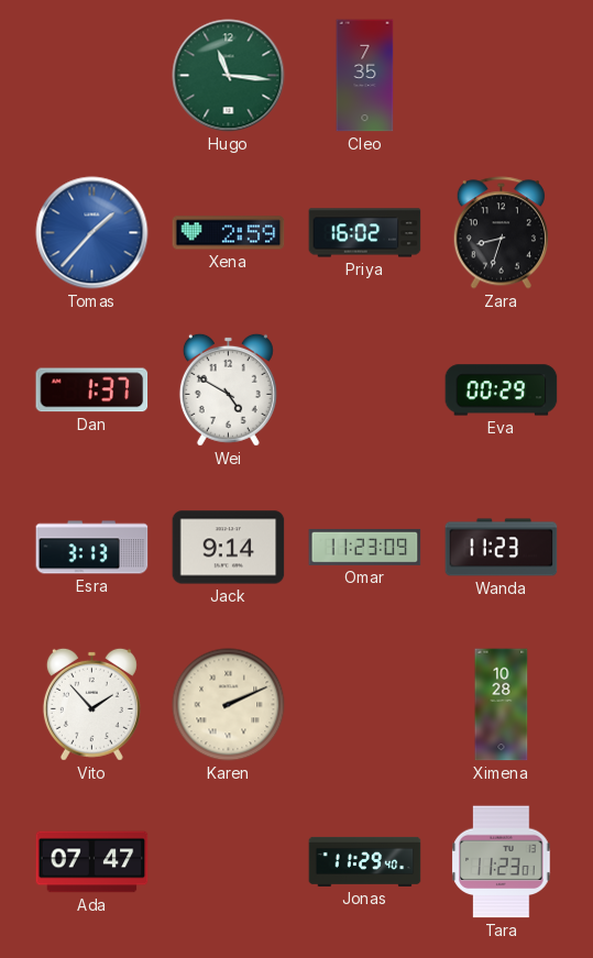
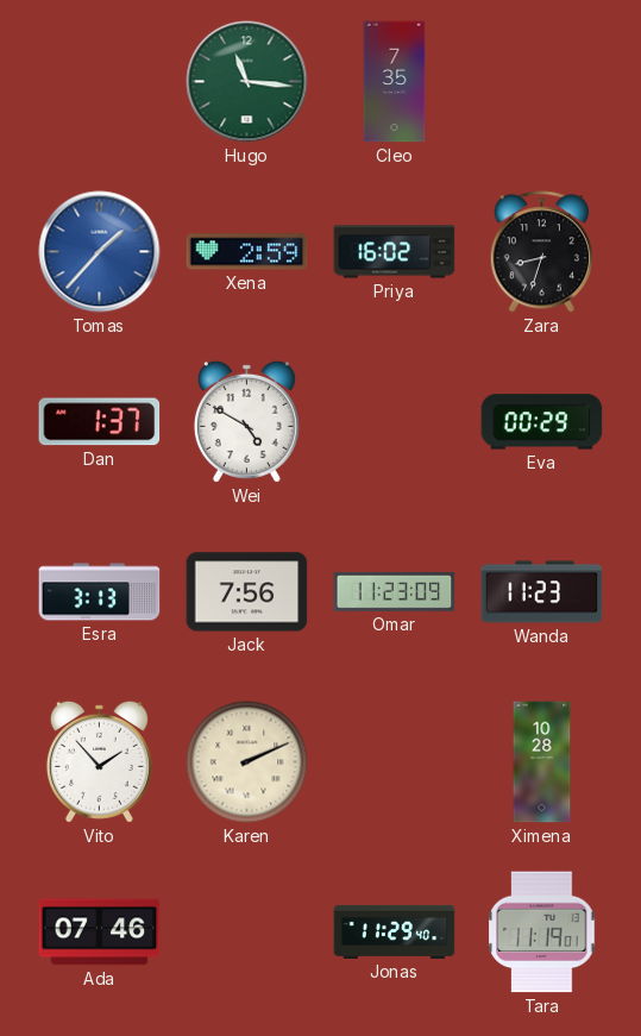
Jack: 9:14 -> 7:56
Ada: 07:47 -> 07:46
Tara: 11:23 -> 11:19
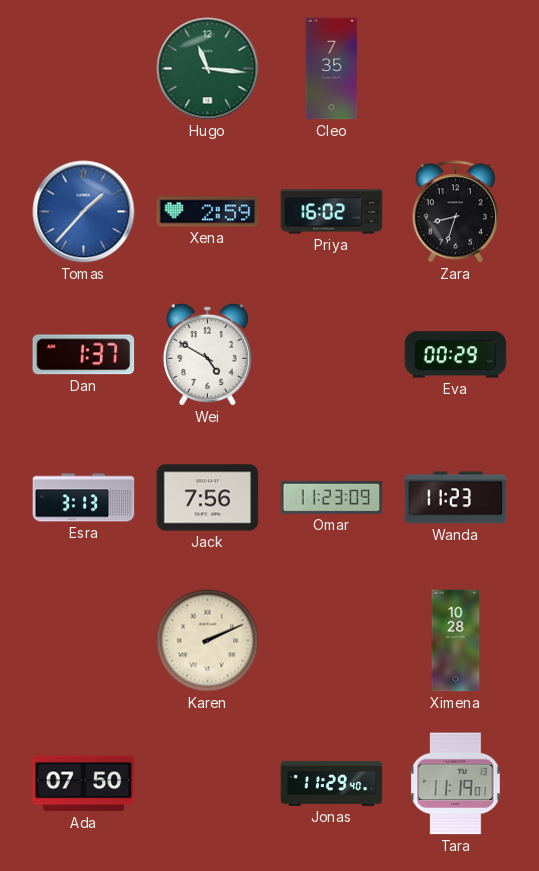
Vito: 1:53 -> none
Ada: 07:46 -> 07:50
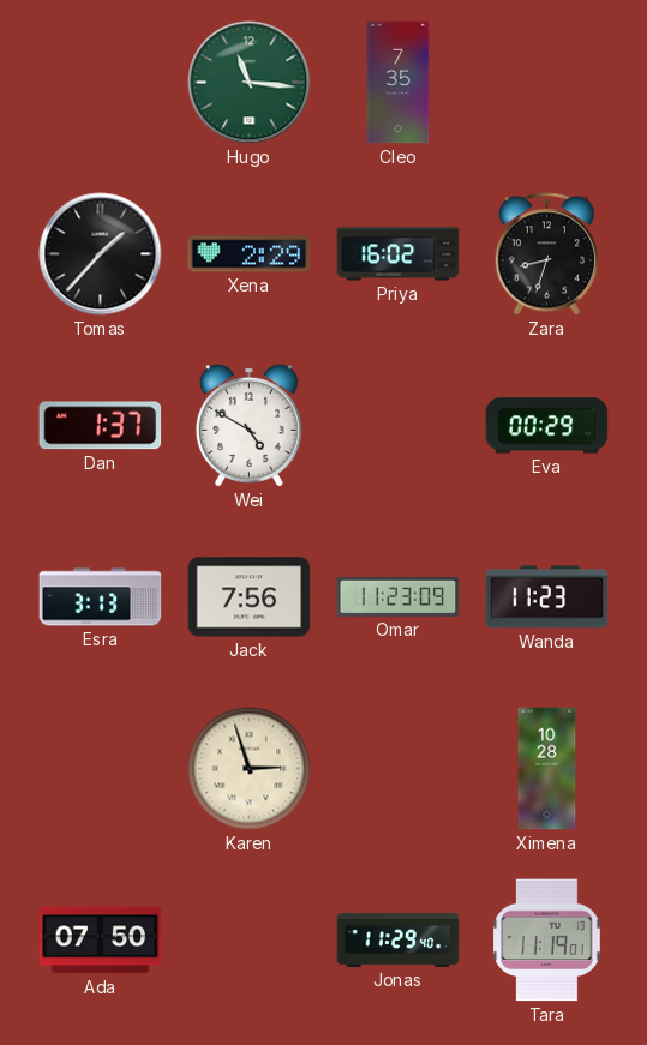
Tomas dial: blue -> black
Xena: 2:59 -> 2:29
Karen: 2:11 -> 2:57
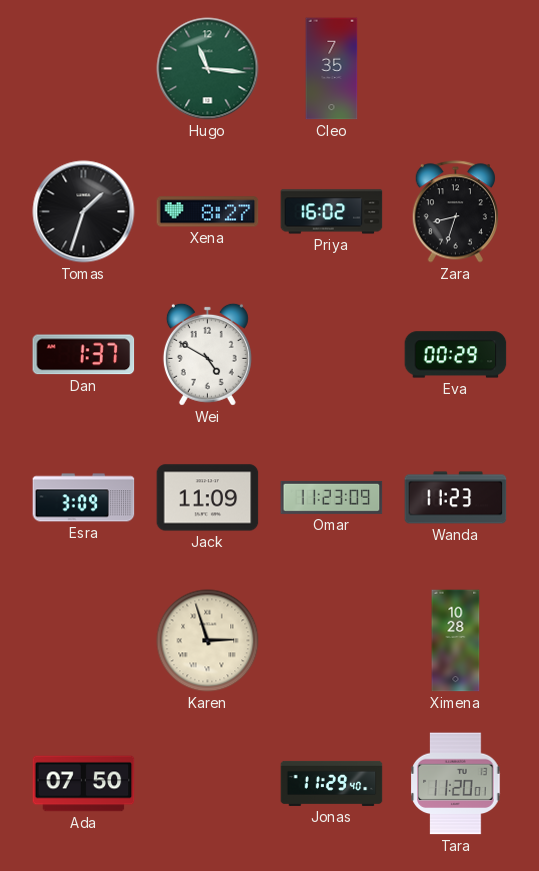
Tomas: 1:37 -> 1:33
Xena: 2:29 -> 8:27
Esra: 3:13 -> 3:09
Jack: 7:56 -> 11:09
Tara: 11:19 -> 11:20
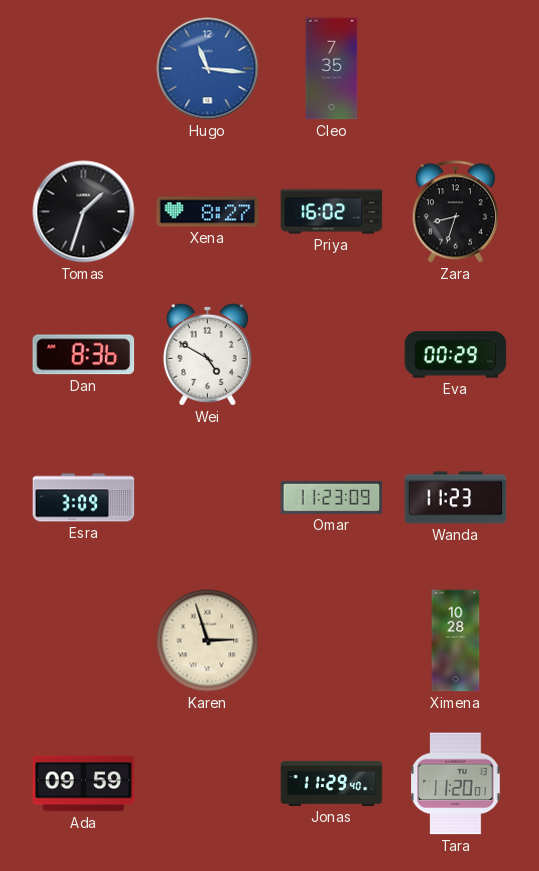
Hugo dial: green -> blue
Dan: 1:37 -> 8:36
Jack: 11:09 -> none
Ada: 07:50 -> 09:59
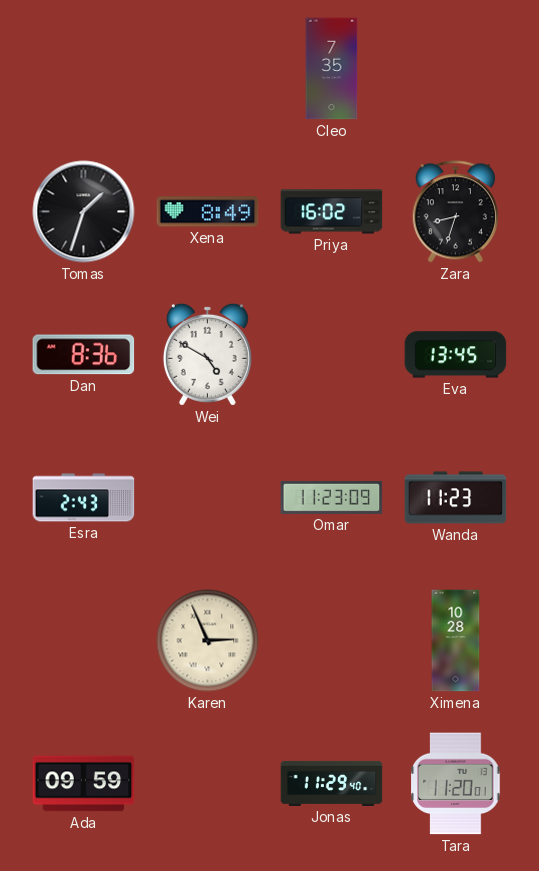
Hugo: 11:16 -> none
Xena: 8:27 -> 8:49
Eva: 00:29 -> 13:45
Esra: 3:09 -> 2:43
Karen: 2:57 -> 2:56
